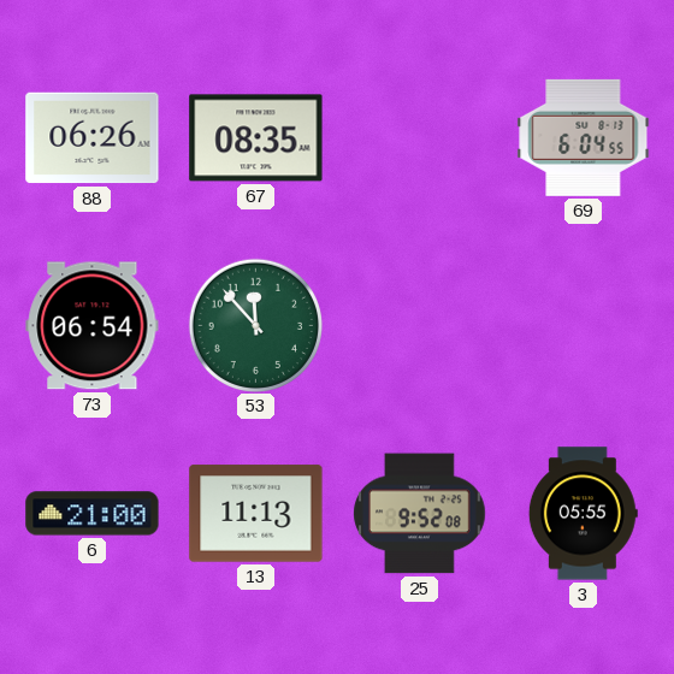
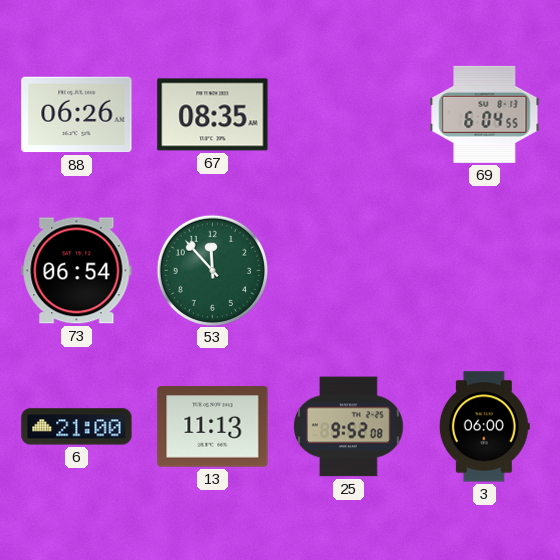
3: 05:55 -> 06:00
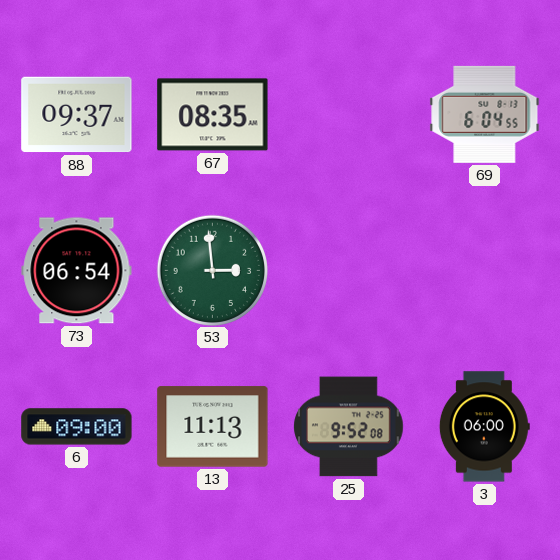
88: 06:26 -> 09:37
53: 11:53 -> 2:59
6: 21:00 -> 09:00
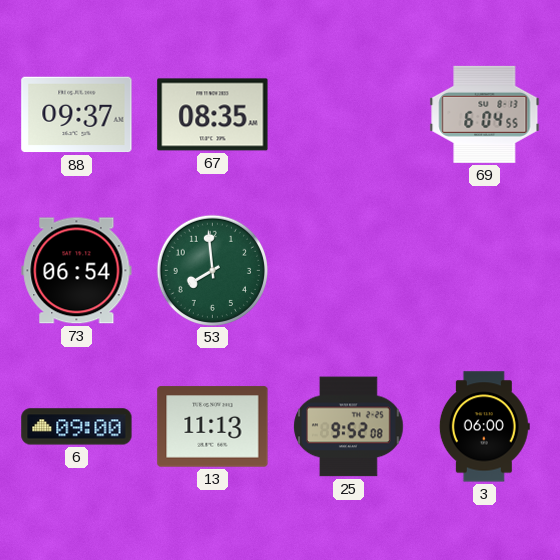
53: 2:59 -> 7:59
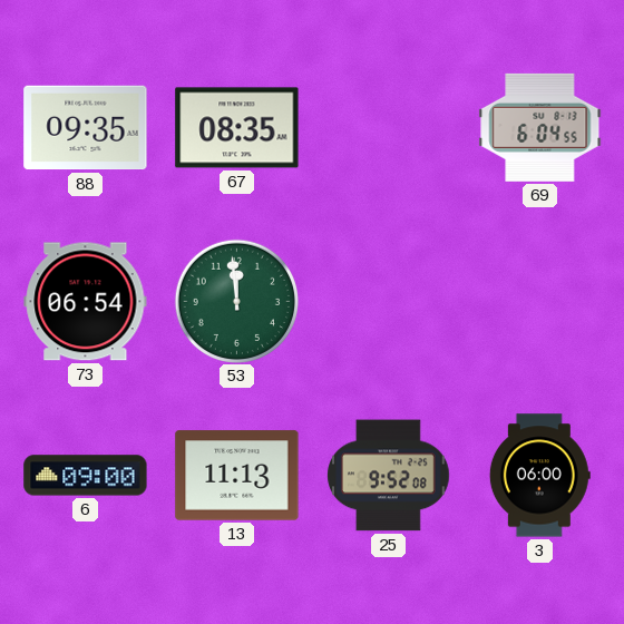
88: 09:37 -> 09:35
53: 7:59 -> 11:59
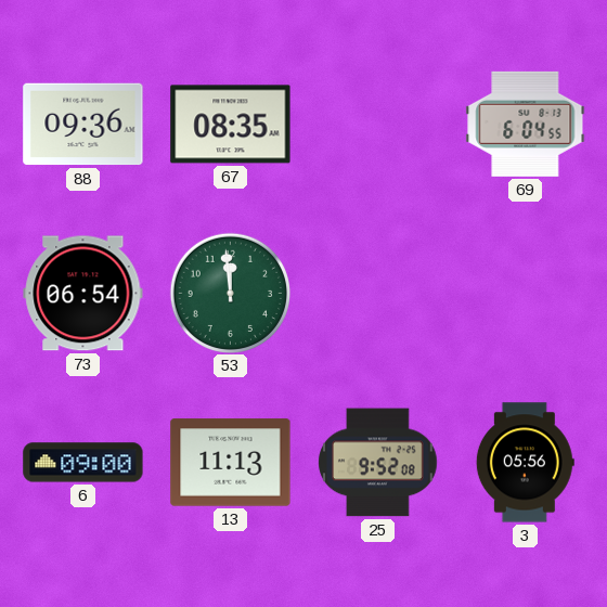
88: 09:35 -> 09:36
3: 06:00 -> 05:56
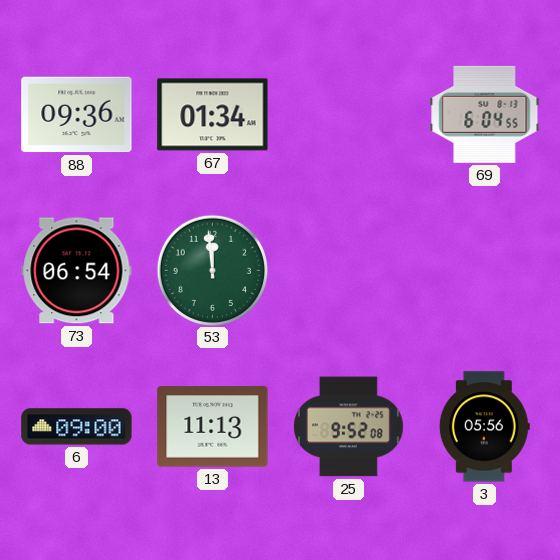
67: 08:35 -> 01:34
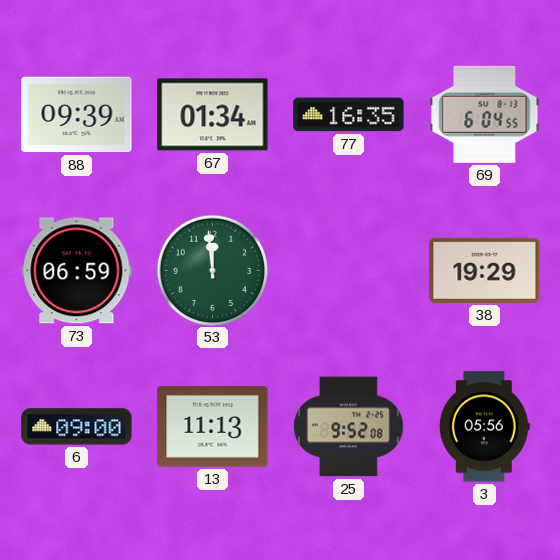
88: 09:36 -> 09:39
77: none -> 16:35
73: 06:54 -> 06:59
38: none -> 19:29
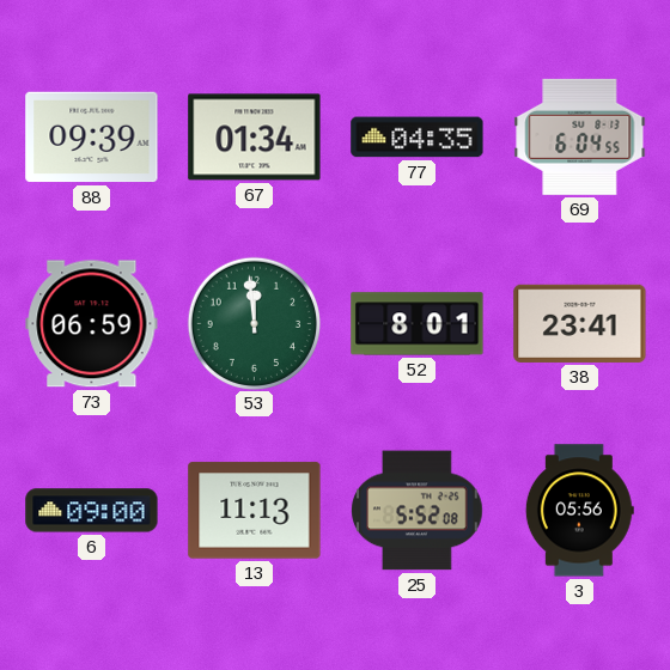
77: 16:35 -> 04:35
52: none -> 8:01
38: 19:29 -> 23:41
25: 9:52 -> 5:52
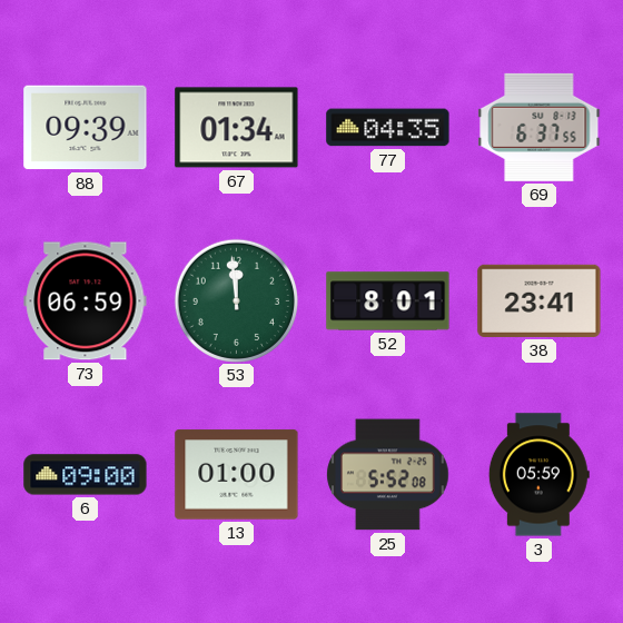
69: 6:04 -> 6:37
13: 11:13 -> 01:00
3: 05:56 -> 05:59
